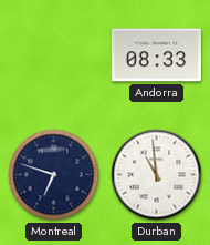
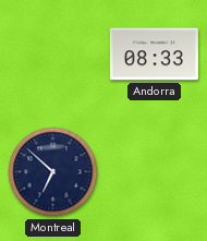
Montreal: 6:48 -> 6:52
Durban: 10:59 -> none
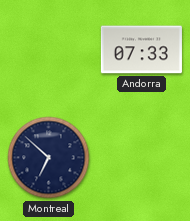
Andorra: 08:33 -> 07:33
